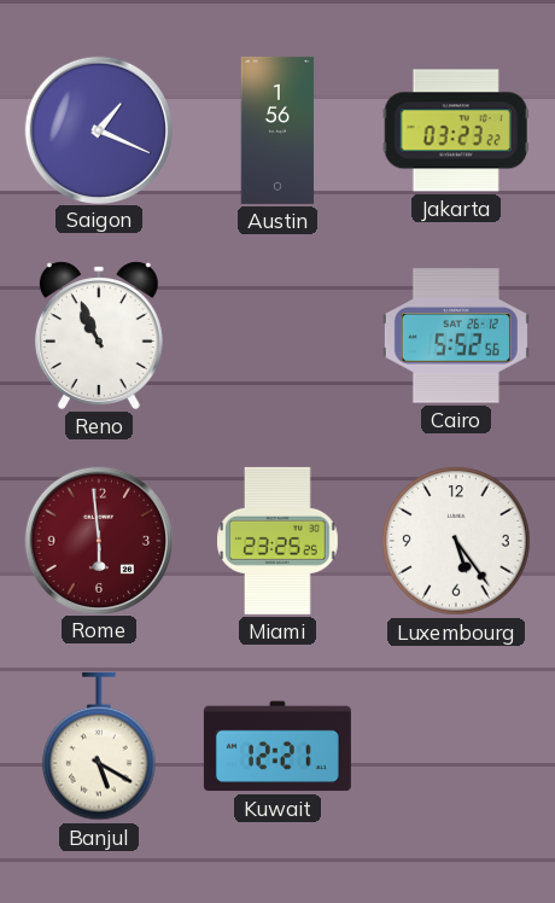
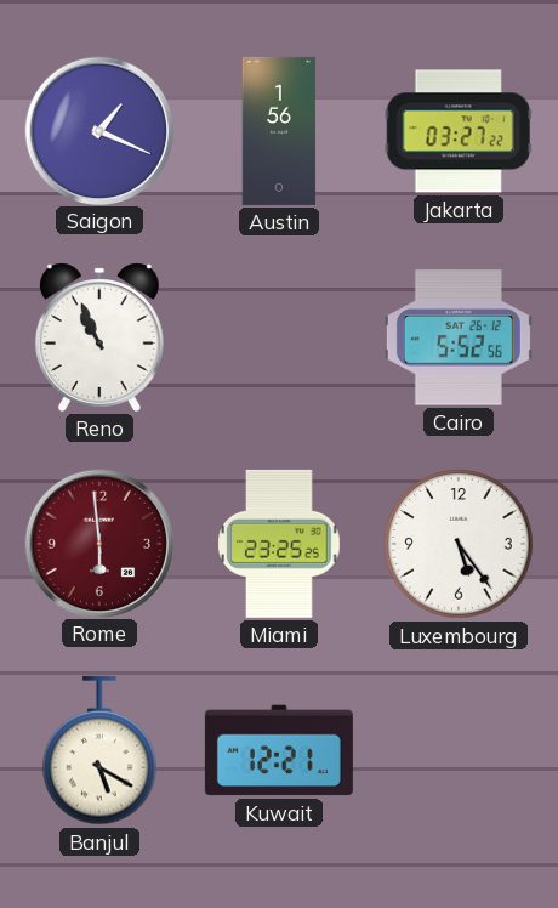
Jakarta: 03:23 -> 03:27
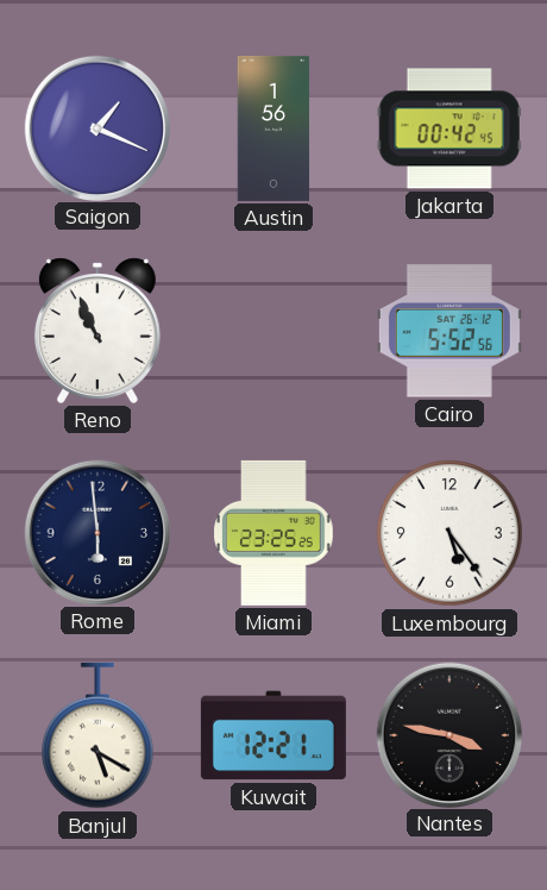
Jakarta: 03:27 -> 00:42
Rome dial: burgundy -> navy
Nantes: none -> 3:47
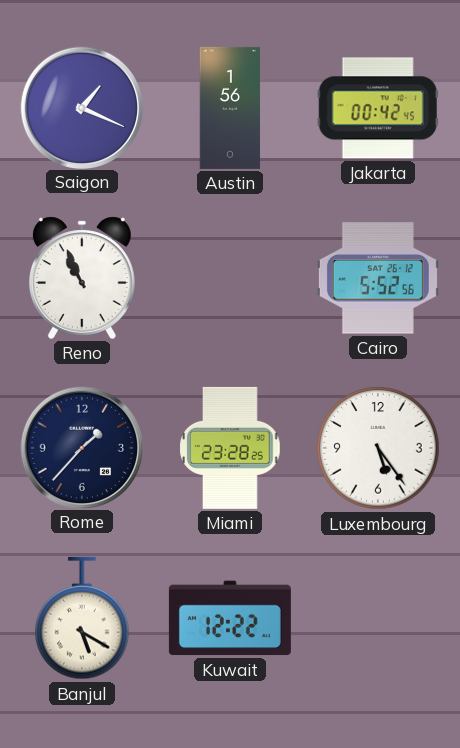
Rome: 5:59 -> 1:37
Miami: 23:25 -> 23:28
Kuwait: 12:21 -> 12:22
Nantes: 3:47 -> none
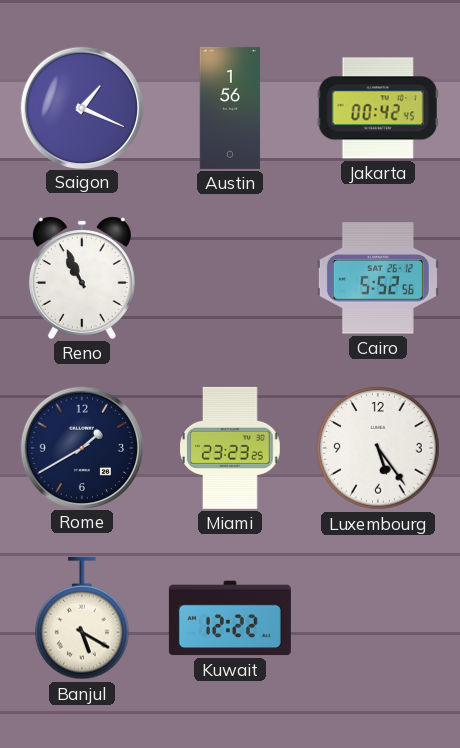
Rome: 1:37 -> 1:40
Miami: 23:28 -> 23:23
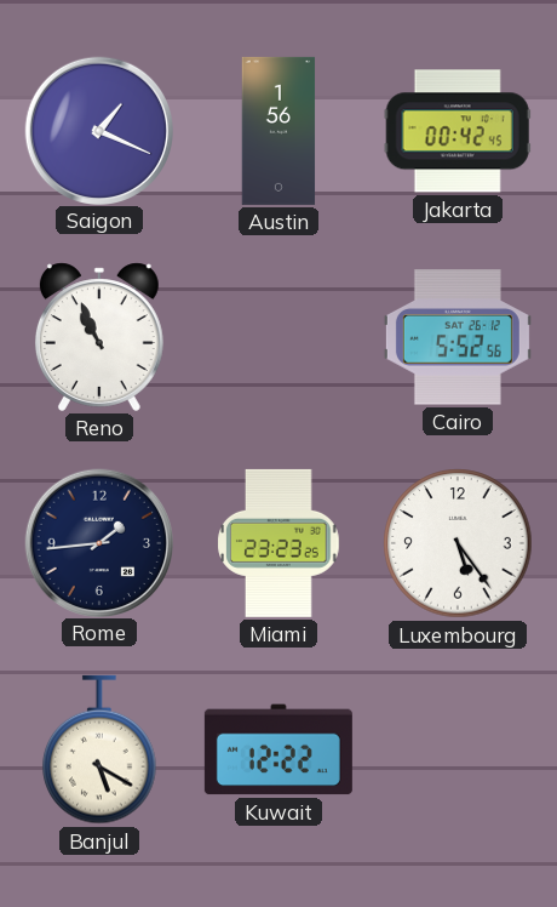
Rome: 1:40 -> 1:44
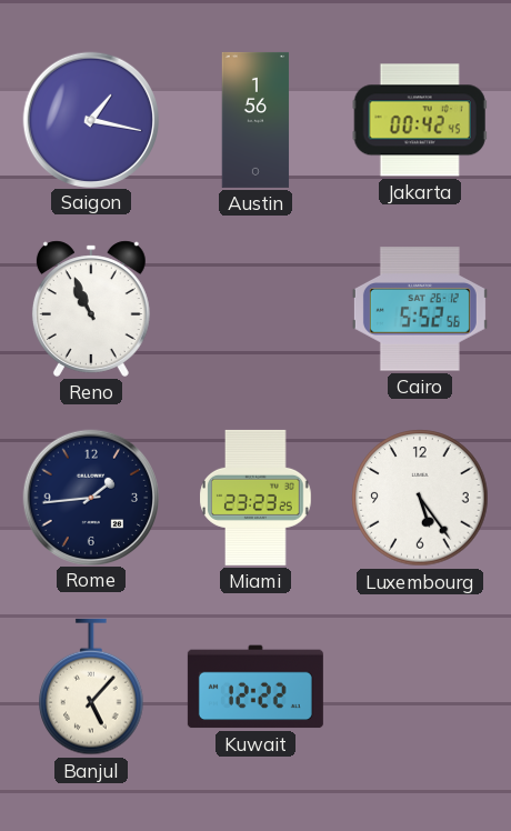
Saigon: 1:19 -> 1:17
Banjul: 5:20 -> 5:07
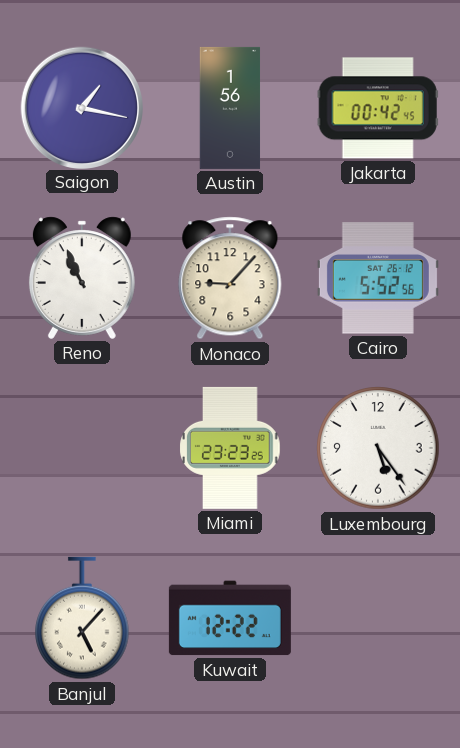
Monaco: none -> 9:07
Rome: 1:44 -> none
